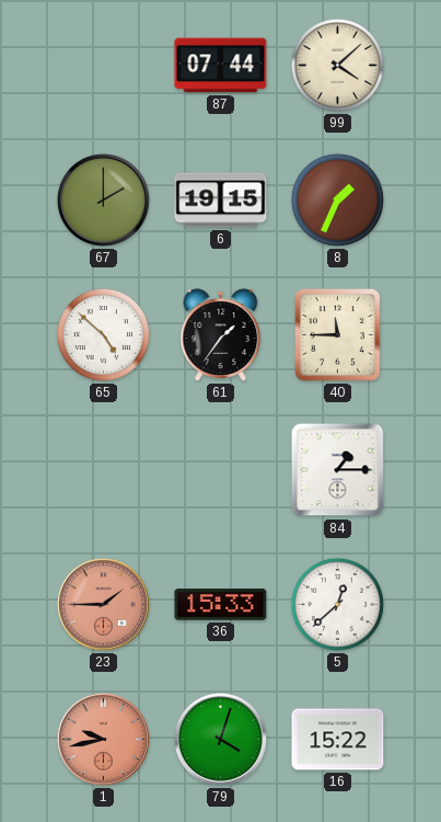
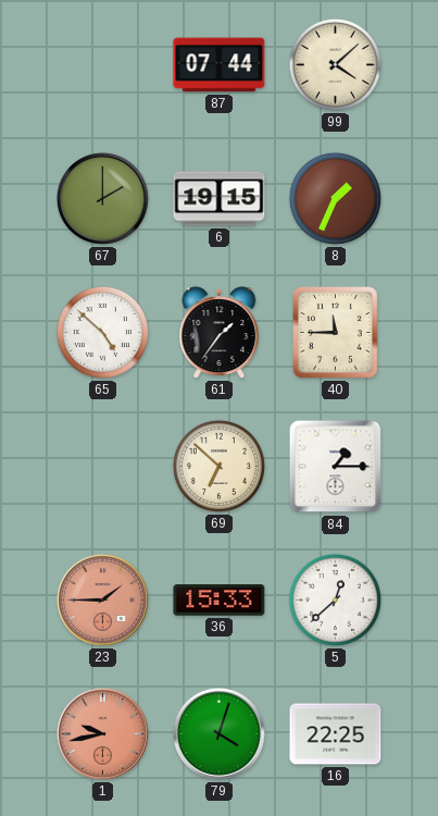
69: none -> 6:52
16: 15:22 -> 22:25
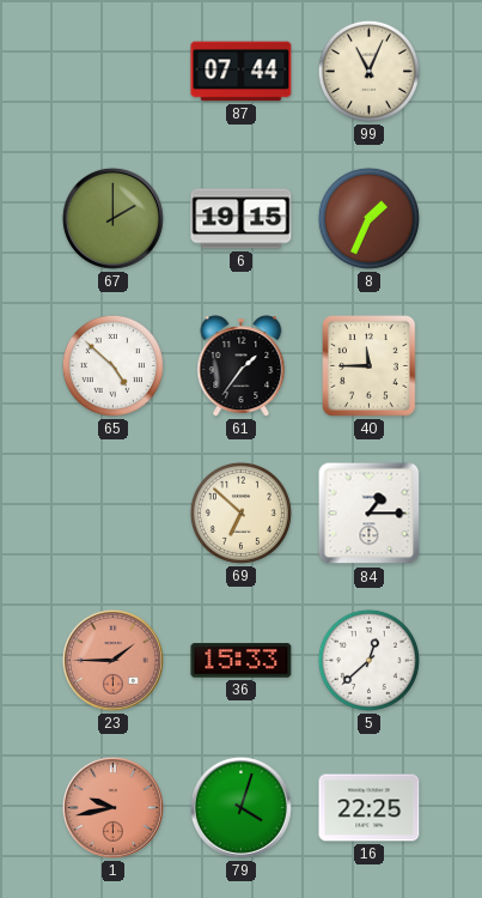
99: 4:08 -> 11:04
